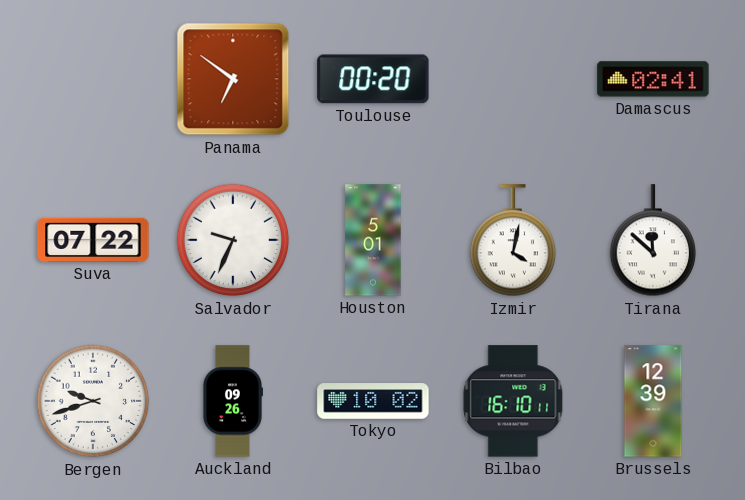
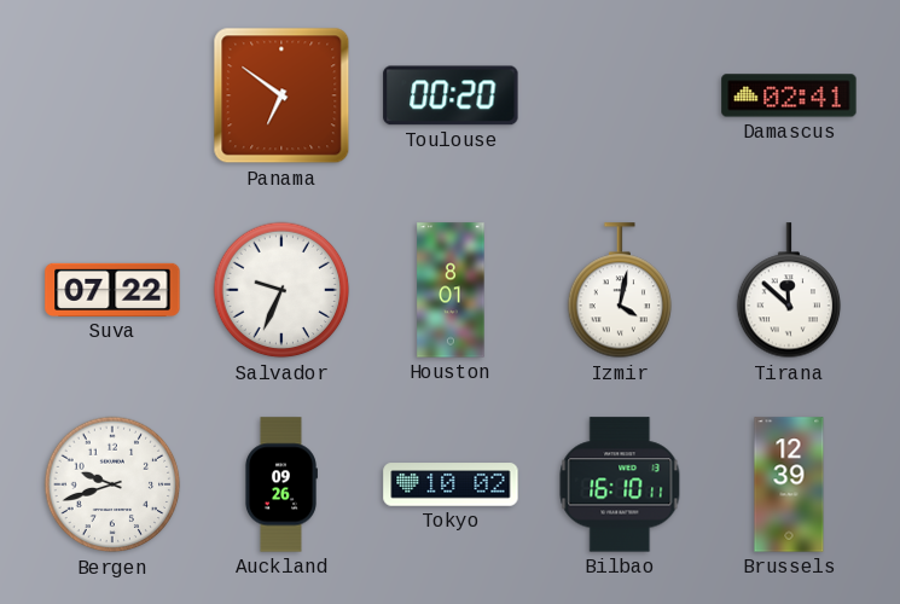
Houston: 5:01 -> 8:01
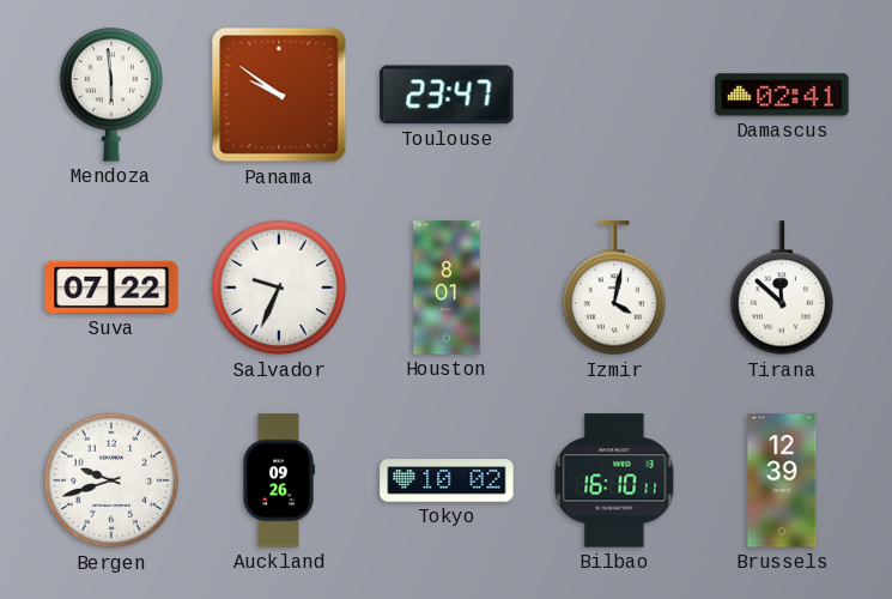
Mendoza: none -> 5:59
Panama: 6:51 -> 9:51
Toulouse: 00:20 -> 23:47
